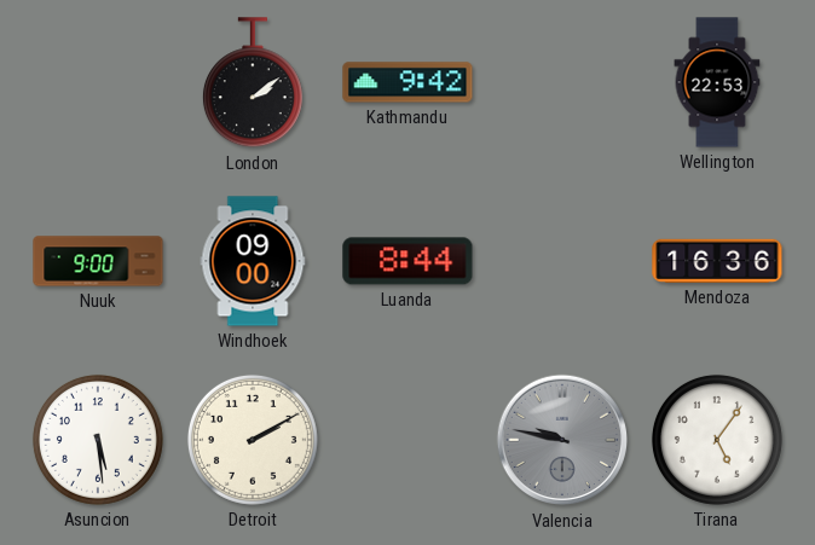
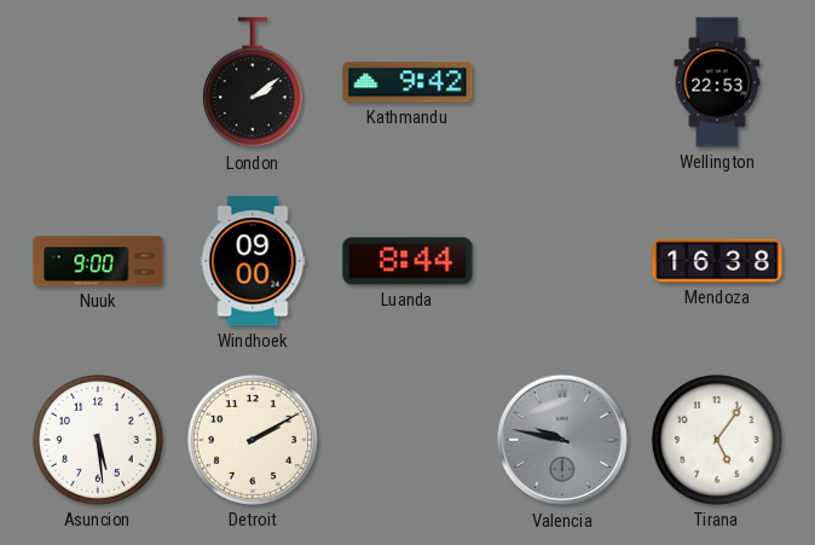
Mendoza: 16:36 -> 16:38
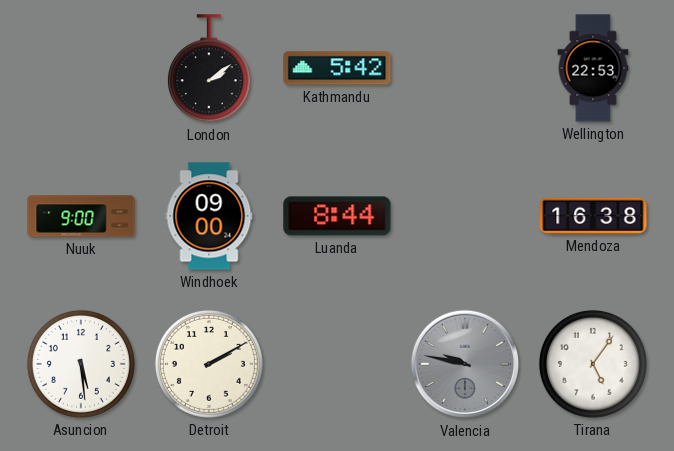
Kathmandu: 9:42 -> 5:42
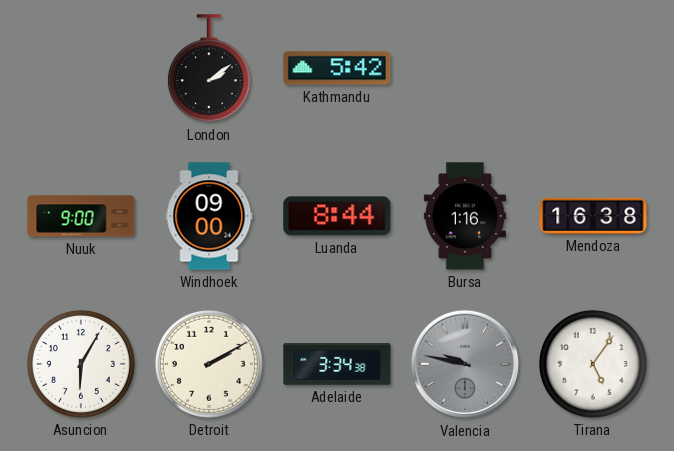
Wellington: 22:53 -> none
Bursa: none -> 1:16
Asuncion: 5:29 -> 6:05
Adelaide: none -> 3:34
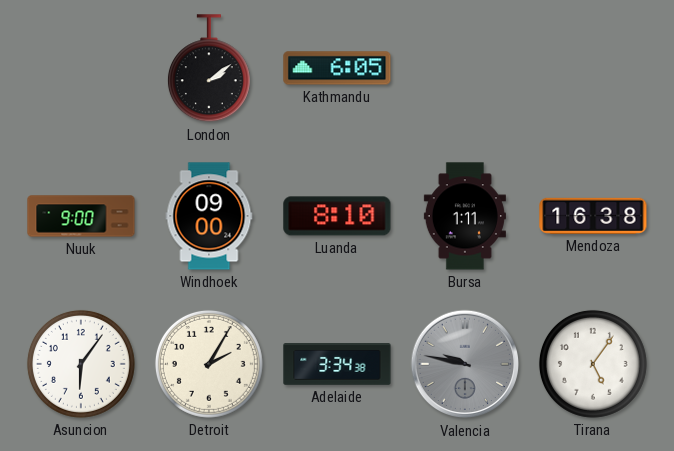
Kathmandu: 5:42 -> 6:05
Luanda: 8:44 -> 8:10
Bursa: 1:16 -> 1:11
Asuncion: 6:05 -> 6:06
Detroit: 2:10 -> 2:05
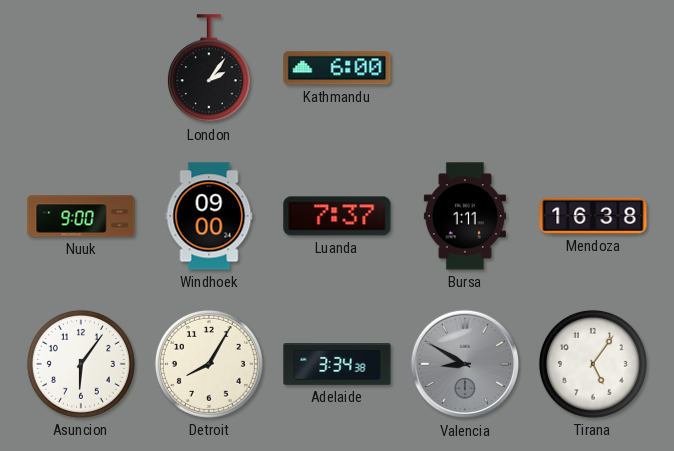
London: 2:09 -> 2:06
Kathmandu: 6:05 -> 6:00
Luanda: 8:10 -> 7:37
Detroit: 2:05 -> 8:05
Valencia: 9:47 -> 8:50
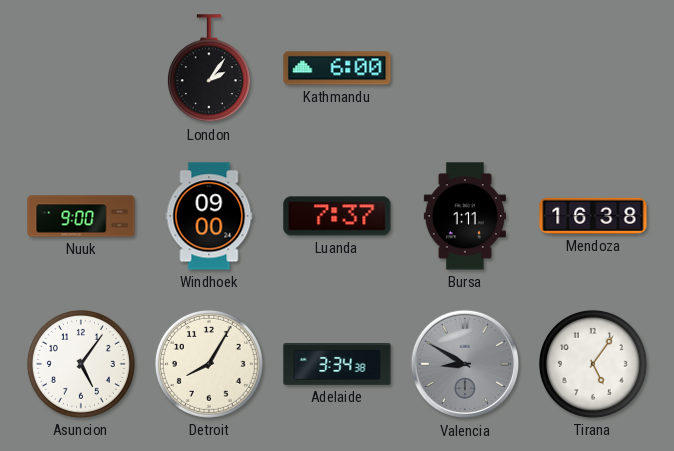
Asuncion: 6:06 -> 5:06
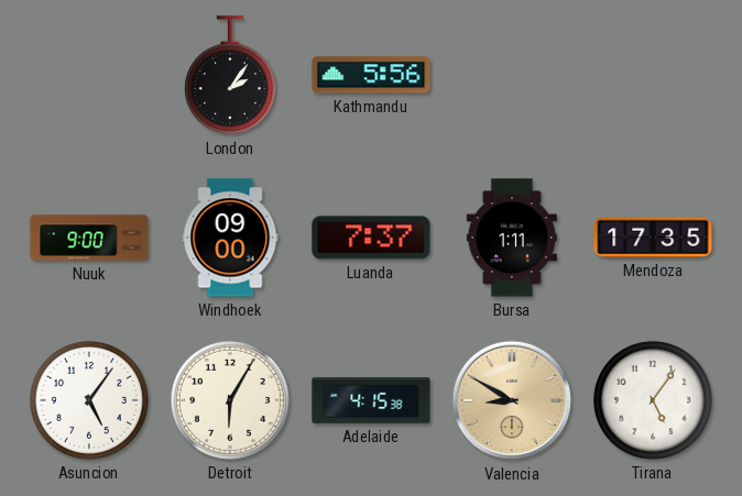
Kathmandu: 6:00 -> 5:56
Mendoza: 16:38 -> 17:35
Detroit: 8:05 -> 6:05
Adelaide: 3:34 -> 4:15
Valencia dial: grey -> champagne
